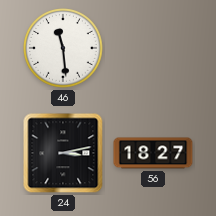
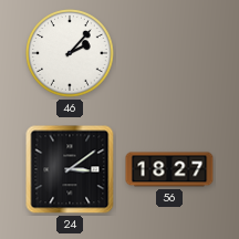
46: 11:29 -> 2:07
24: 3:13 -> 3:09
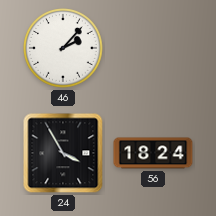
24: 3:09 -> 3:55
56: 18:27 -> 18:24
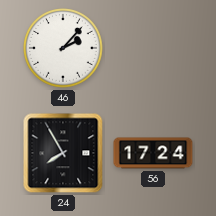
24: 3:55 -> 7:55
56: 18:24 -> 17:24
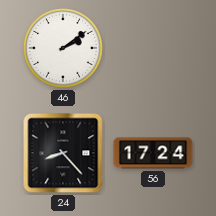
46: 2:07 -> 2:09
24: 7:55 -> 8:23
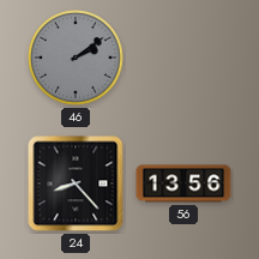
46 dial: white -> grey
56: 17:24 -> 13:56
